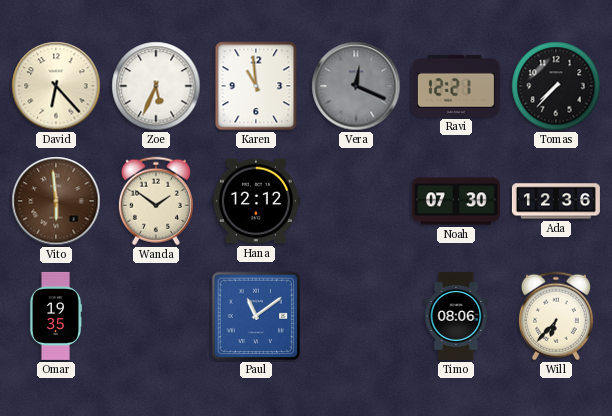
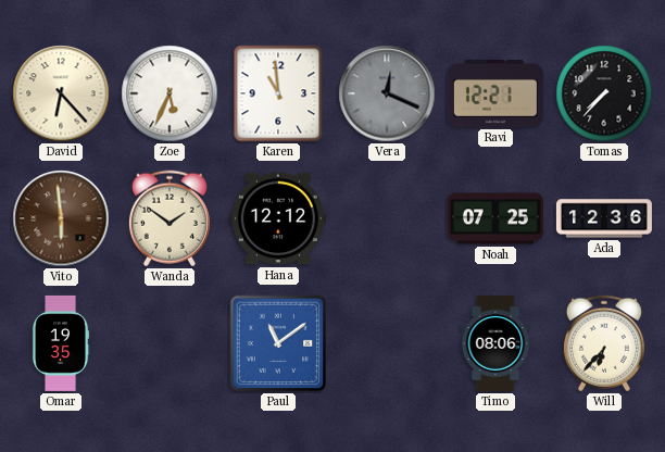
Noah: 07:30 -> 07:25
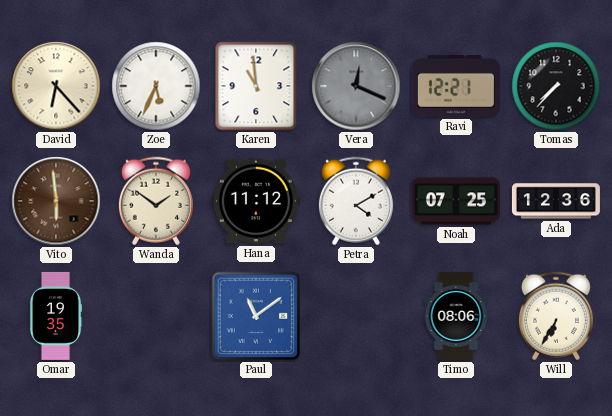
Hana: 12:12 -> 11:12
Petra: none -> 4:10
Will: 6:37 -> 6:35
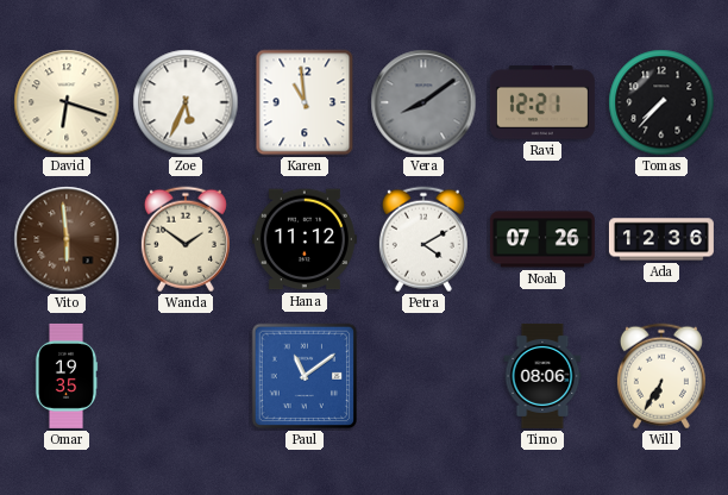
David: 6:23 -> 6:18
Vera: 12:19 -> 8:09
Noah: 07:25 -> 07:26
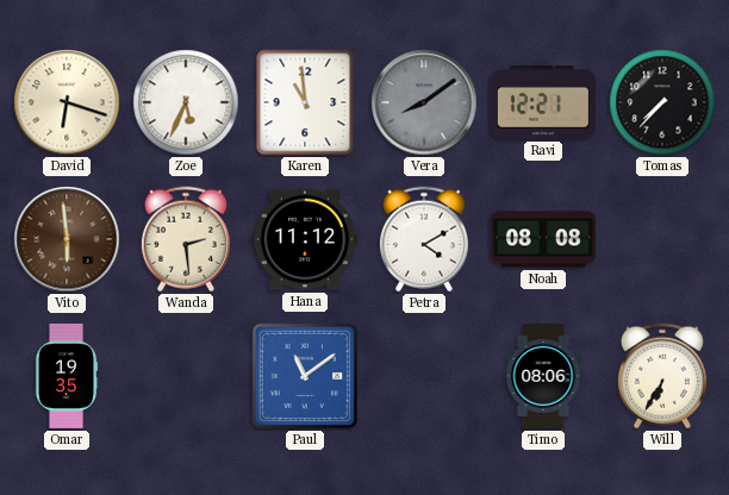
Wanda: 1:51 -> 2:29
Noah: 07:26 -> 08:08
Ada: 12:36 -> none
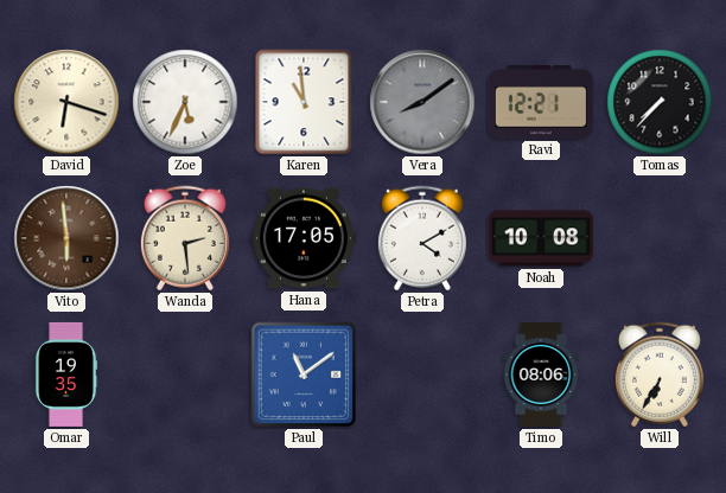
Hana: 11:12 -> 17:05
Noah: 08:08 -> 10:08
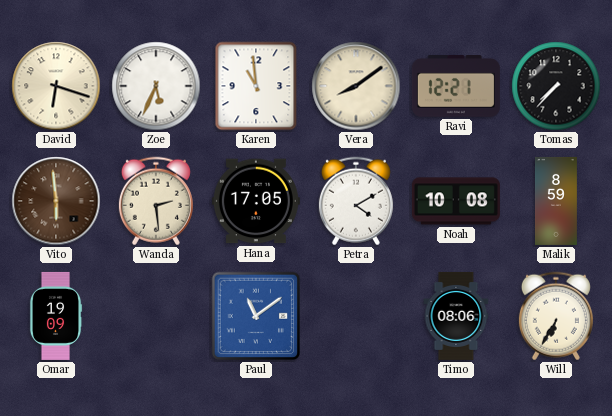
Vera dial: grey -> cream
Malik: none -> 8:59
Omar: 19:35 -> 19:09
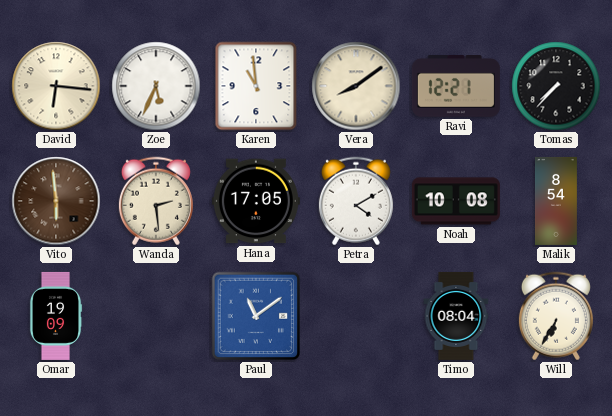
David: 6:18 -> 6:16
Malik: 8:59 -> 8:54
Timo: 08:06 -> 08:04
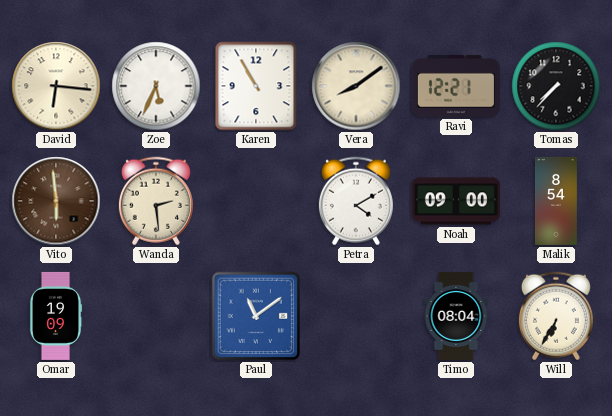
Karen: 10:59 -> 10:55
Hana: 17:05 -> none
Noah: 10:08 -> 09:00
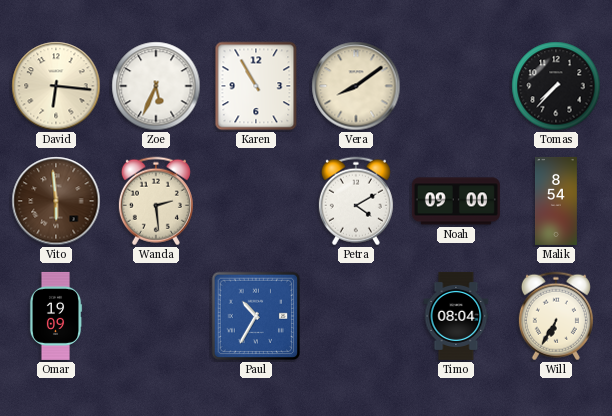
Ravi: 12:21 -> none
Paul: 11:09 -> 10:35
